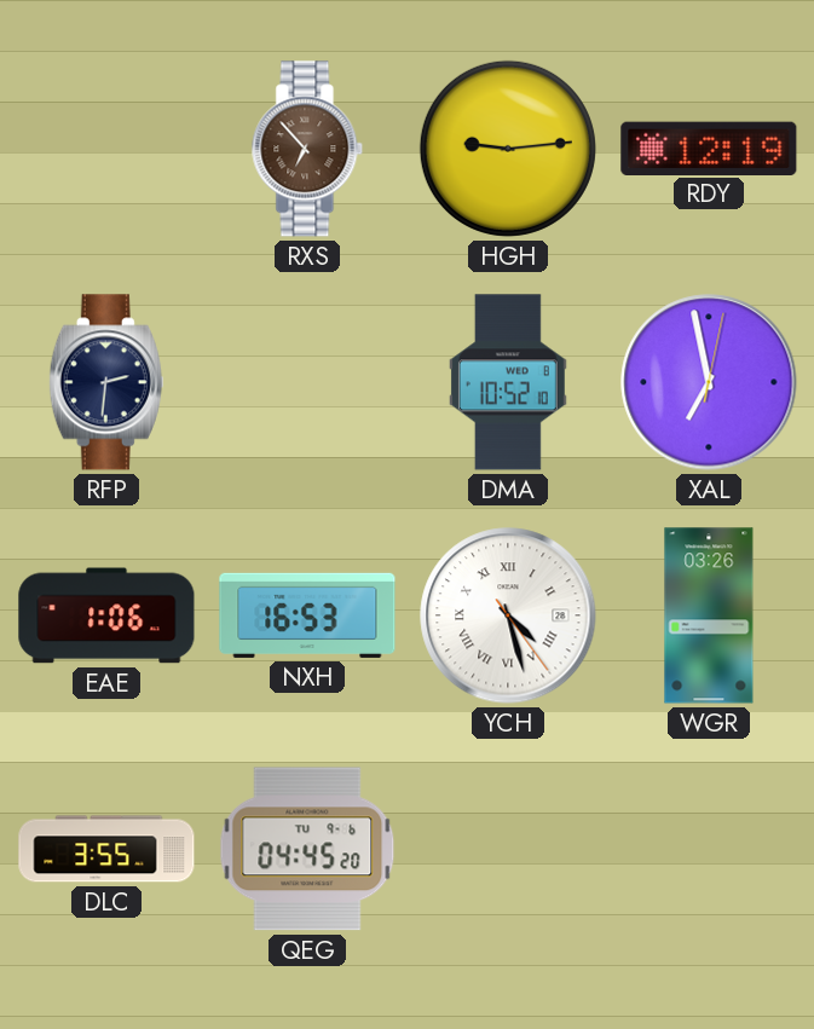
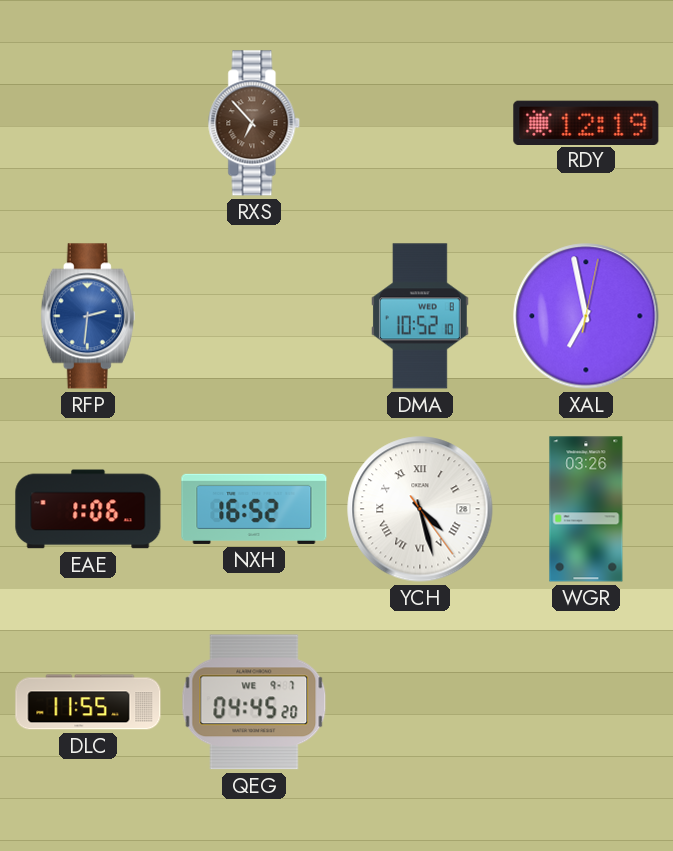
HGH: 9:14 -> none
RFP dial: navy -> blue
NXH: 16:53 -> 16:52
DLC: 3:55 -> 11:55
QEG date: TU 9-6 -> WE 9-7
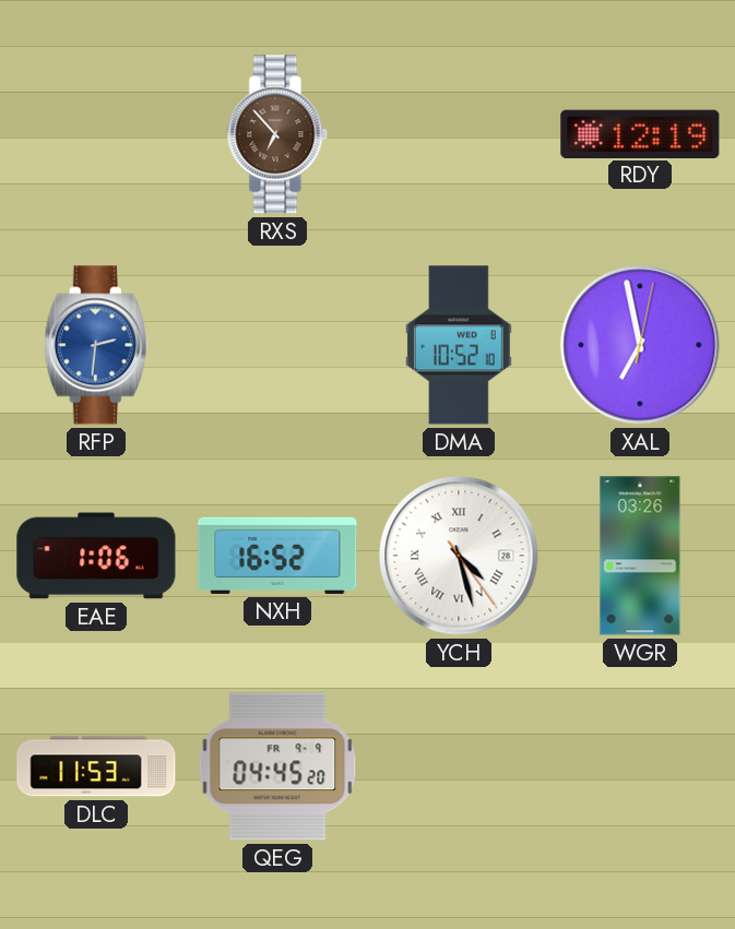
DLC: 11:55 -> 11:53
QEG date: WE 9-7 -> FR 9-9
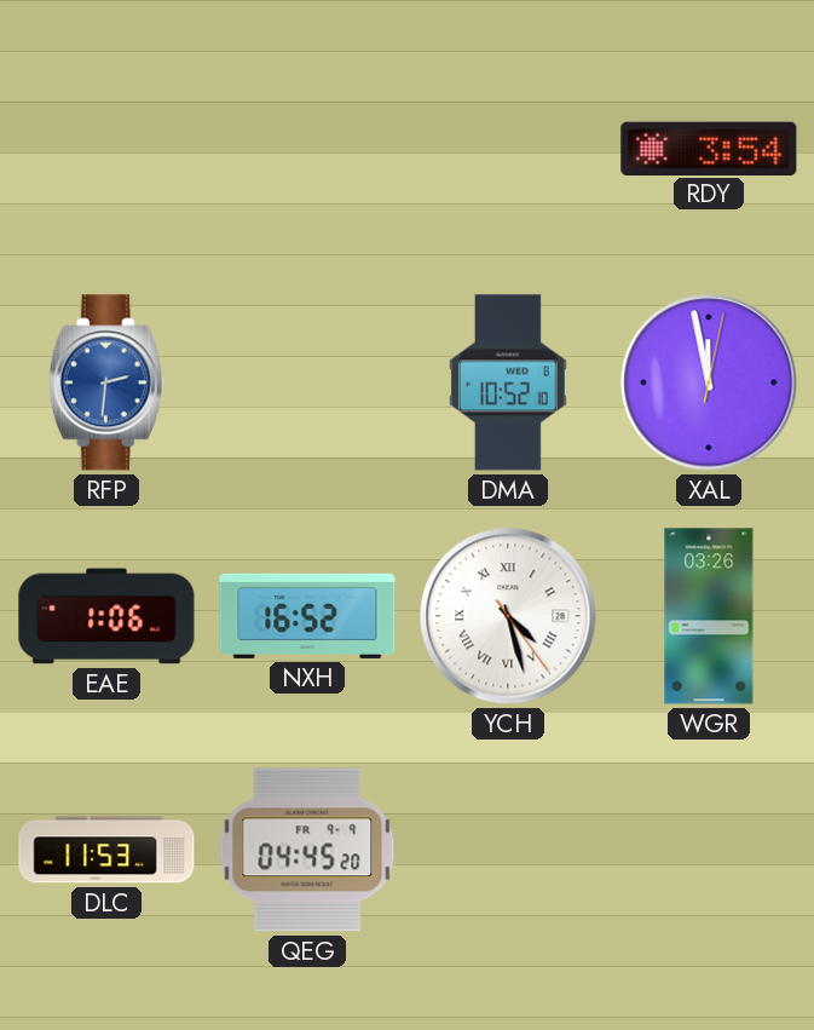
RXS: 6:53 -> none
RDY: 12:19 -> 3:54
XAL: 6:58 -> 11:58
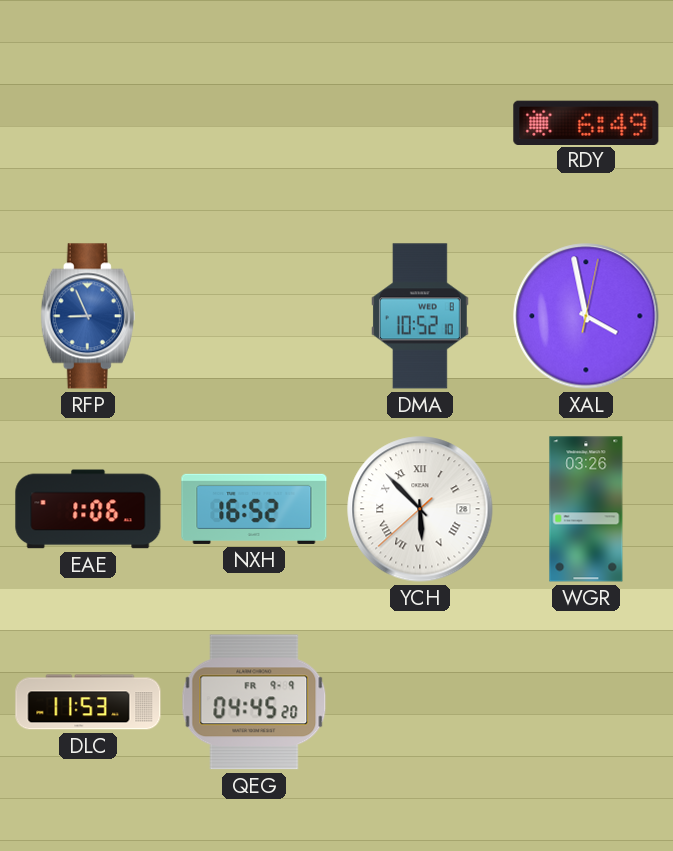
RDY: 3:54 -> 6:49
RFP: 2:31 -> 8:56
XAL: 11:58 -> 3:58
YCH: 4:27 -> 5:52
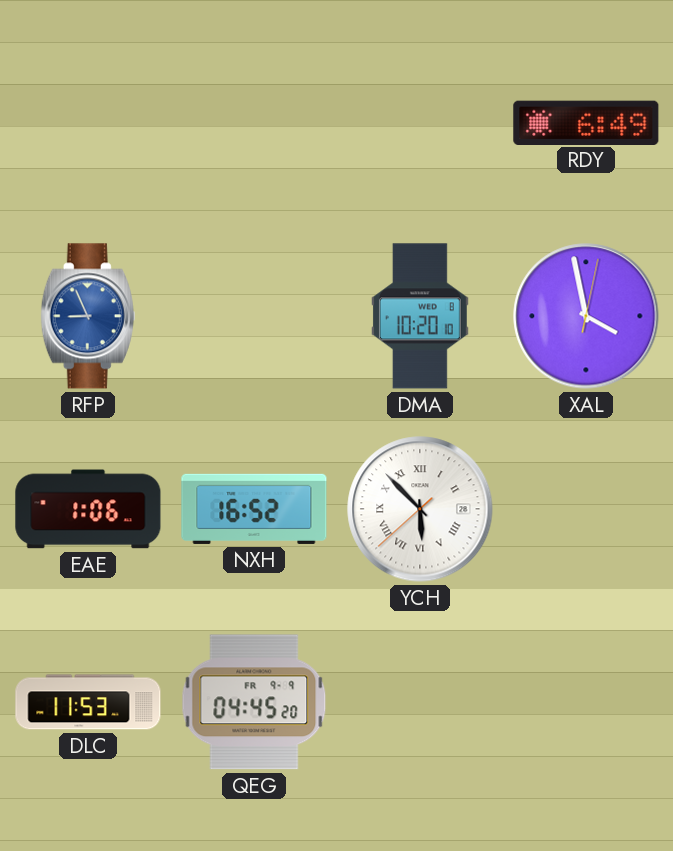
DMA: 10:52 -> 10:20
WGR: 03:26 -> none
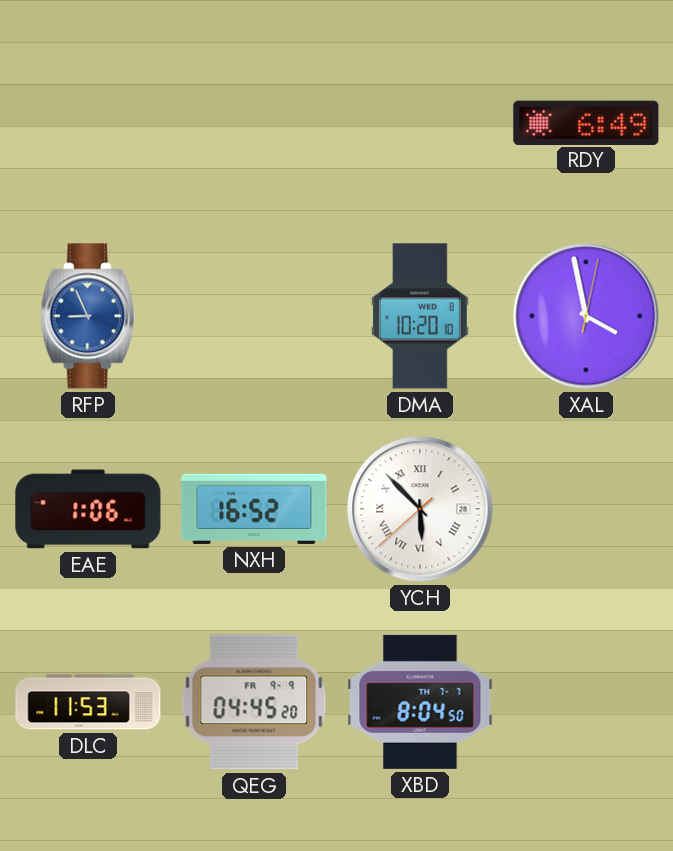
XBD: none -> 8:04
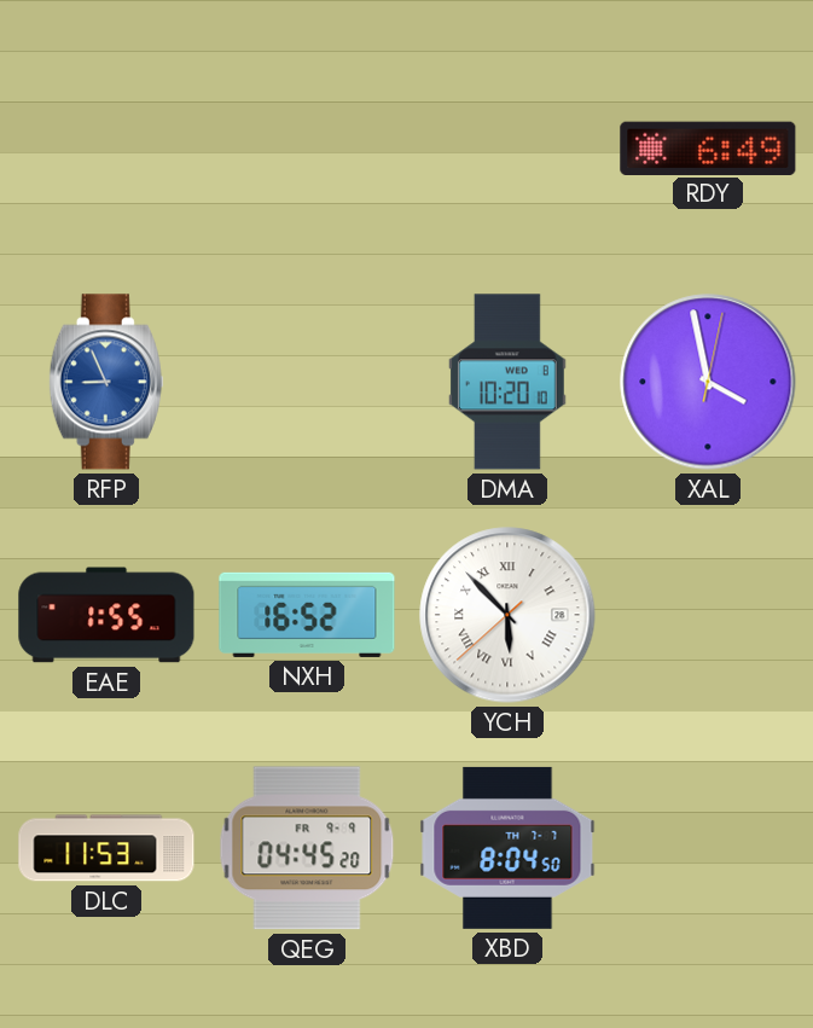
EAE: 1:06 -> 1:55
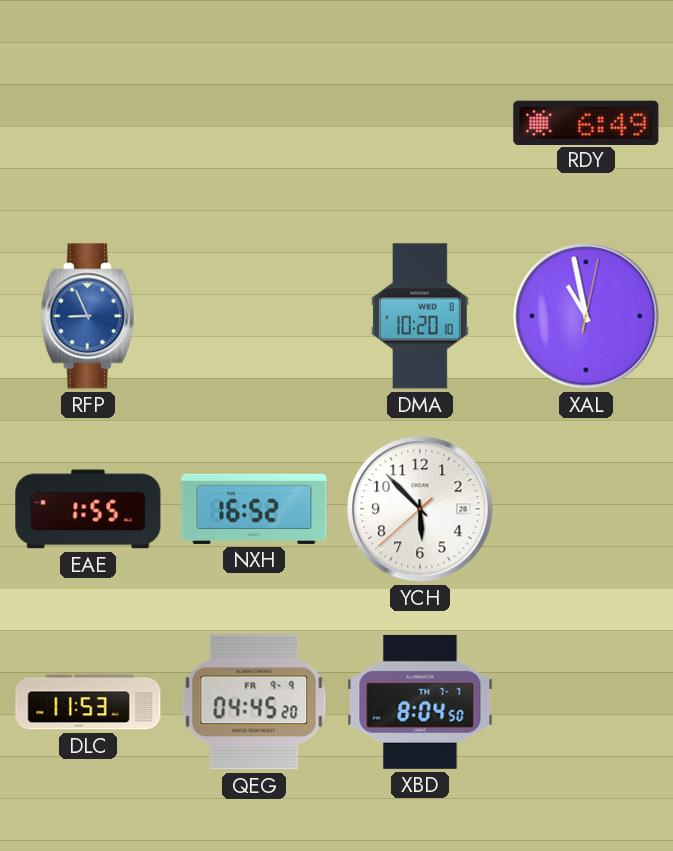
XAL: 3:58 -> 10:58
YCH numerals: Roman -> Arabic
